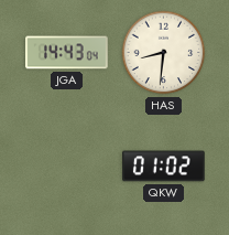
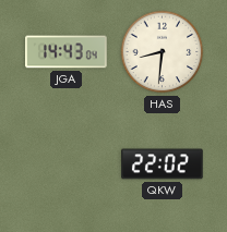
QKW: 01:02 -> 22:02
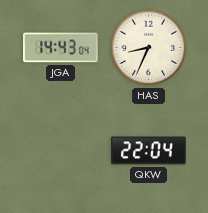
HAS: 8:31 -> 8:34
QKW: 22:02 -> 22:04
